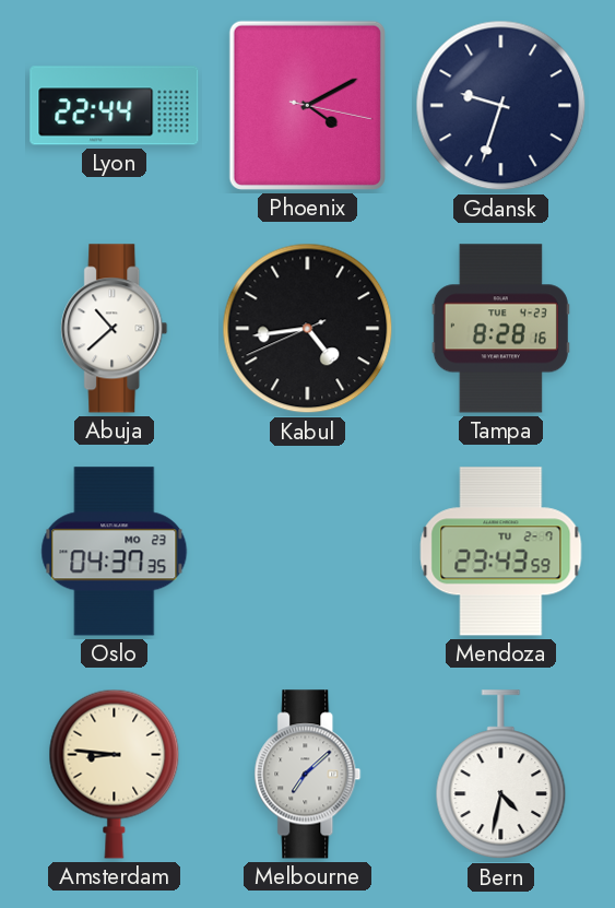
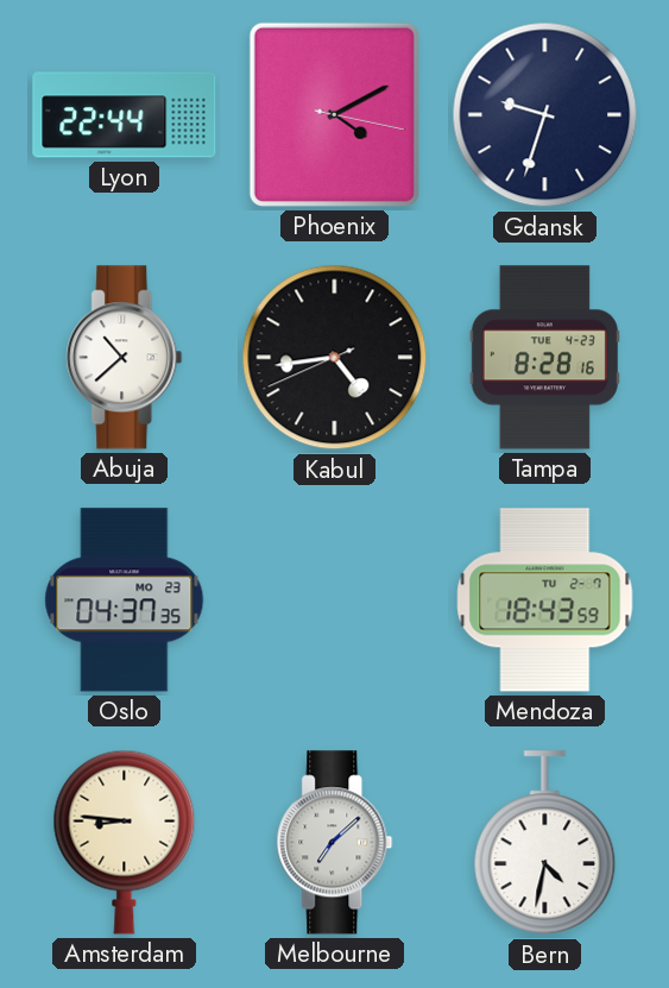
Mendoza: 23:43 -> 18:43
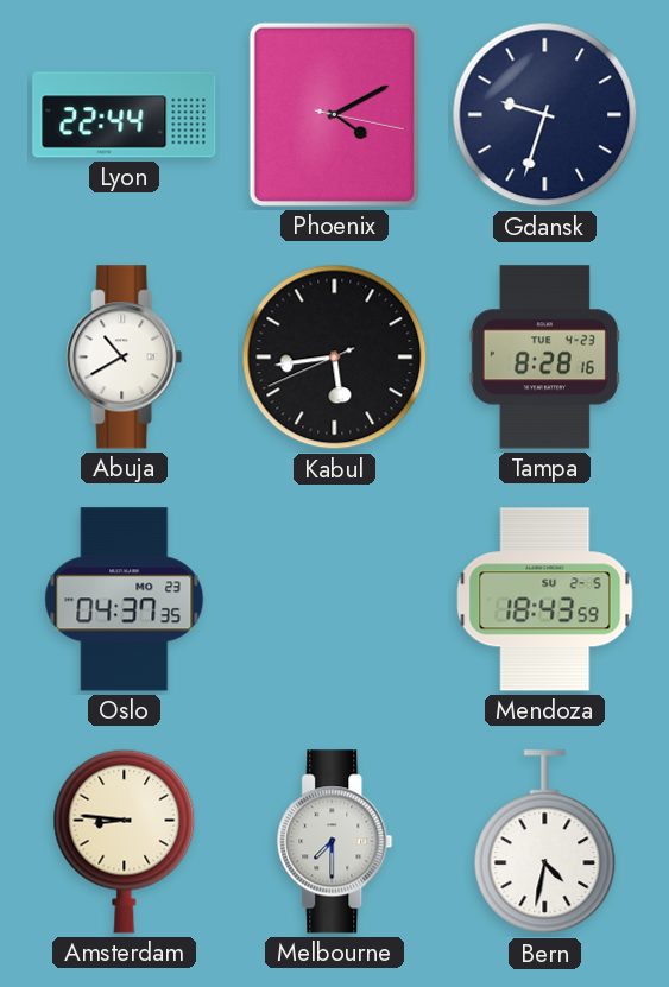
Abuja: 10:38 -> 10:40
Kabul: 4:43 -> 5:43
Mendoza date: TU 2-7 -> SU 2-5
Melbourne: 7:08 -> 7:30
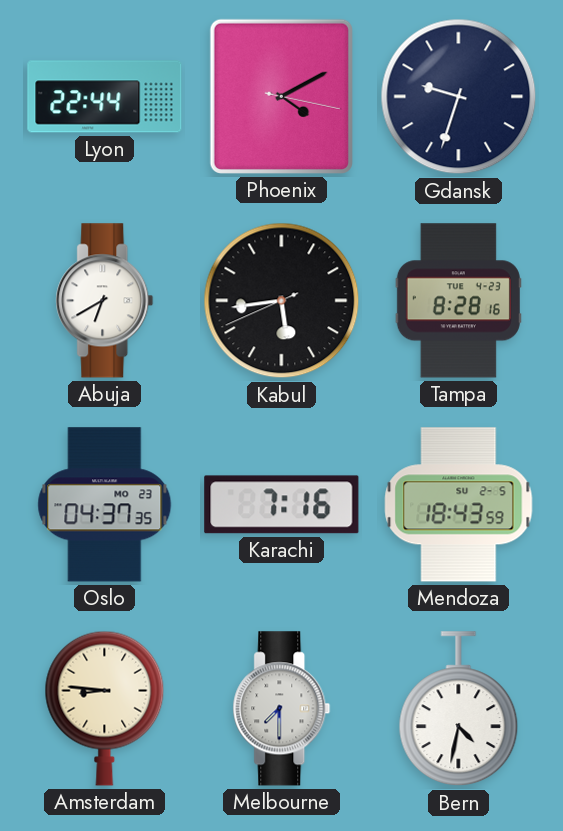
Abuja: 10:40 -> 6:40
Karachi: none -> 7:16
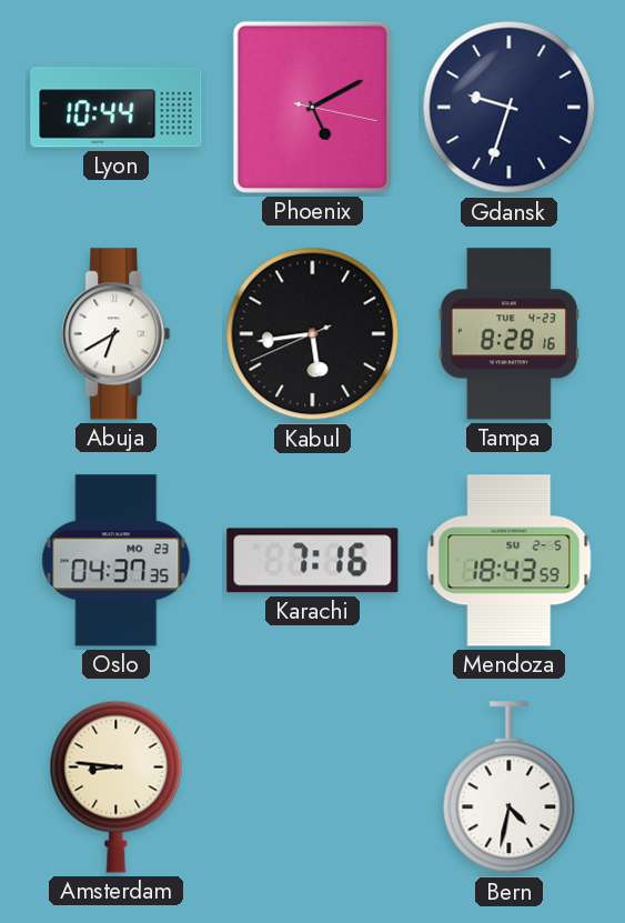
Lyon: 22:44 -> 10:44
Phoenix: 4:10 -> 5:10
Melbourne: 7:30 -> none
